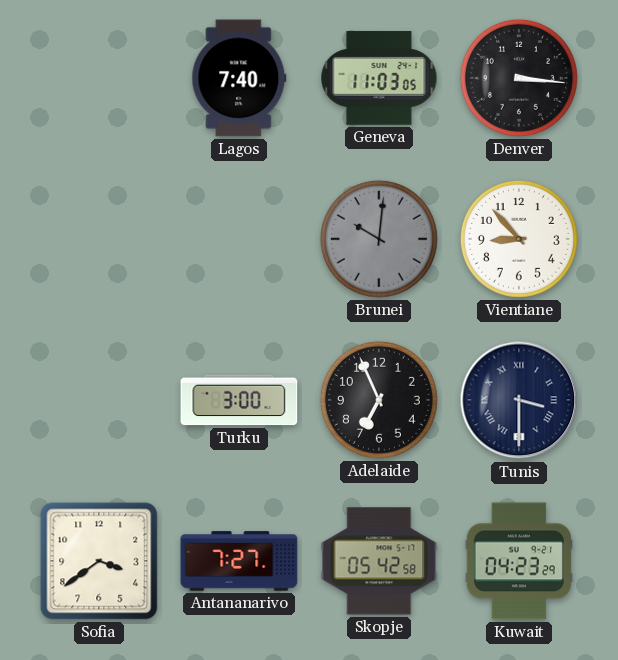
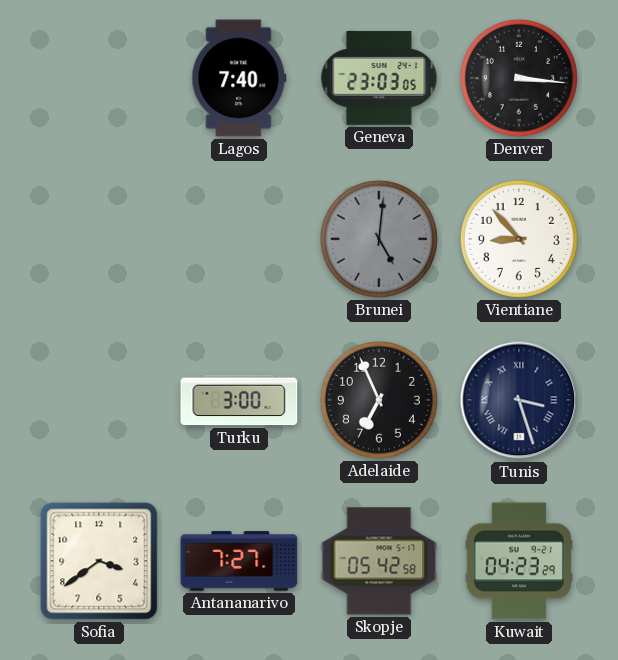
Geneva: 11:03 -> 23:03
Brunei: 10:01 -> 5:01
Tunis: 3:30 -> 3:27
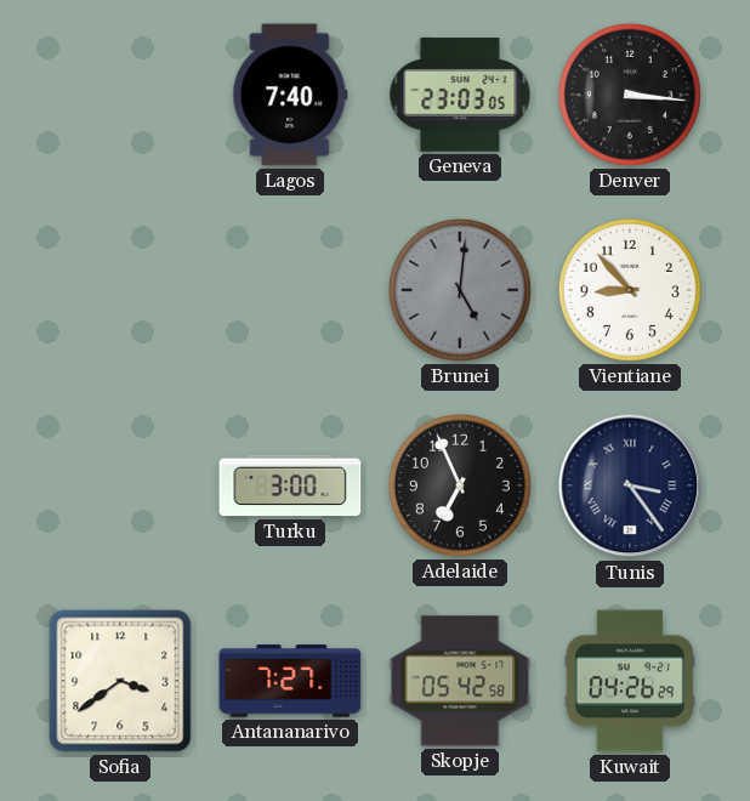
Tunis: 3:27 -> 3:24
Kuwait: 04:23 -> 04:26
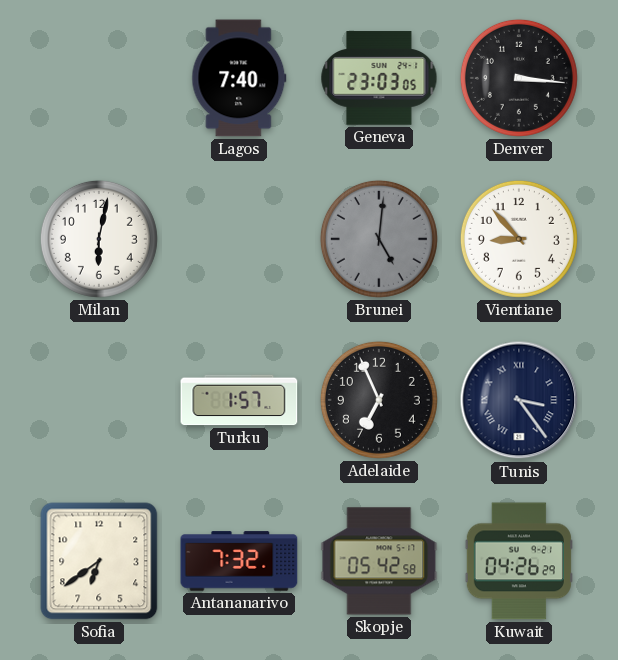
Milan: none -> 6:02
Turku: 3:00 -> 1:57
Sofia: 3:39 -> 6:39
Antananarivo: 7:27 -> 7:32
